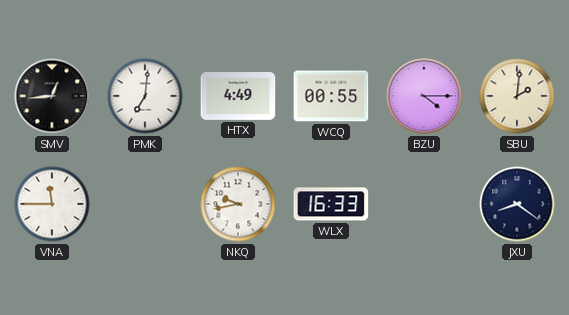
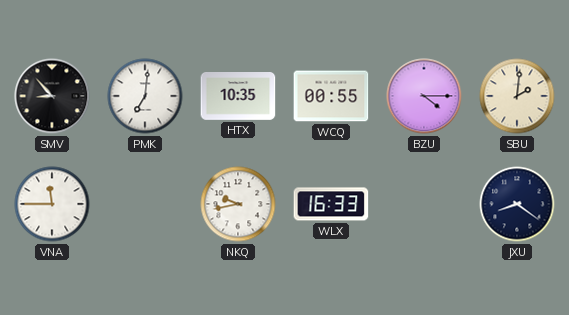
SMV: 12:44 -> 8:53
HTX: 4:49 -> 10:35
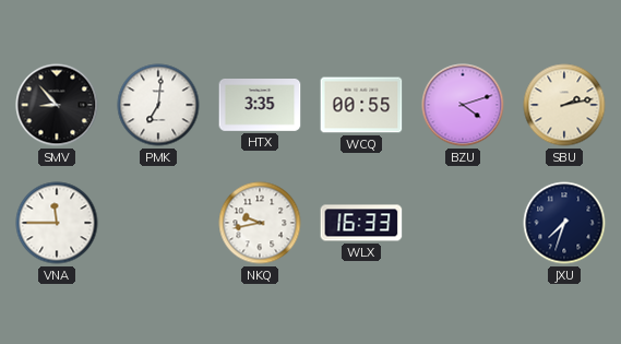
HTX: 10:35 -> 3:35
BZU: 4:15 -> 4:12
SBU: 2:01 -> 2:13
JXU: 8:21 -> 7:33
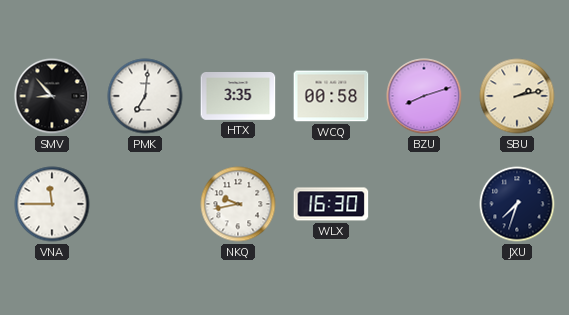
WCQ: 00:55 -> 00:58
BZU: 4:12 -> 8:12
WLX: 16:33 -> 16:30
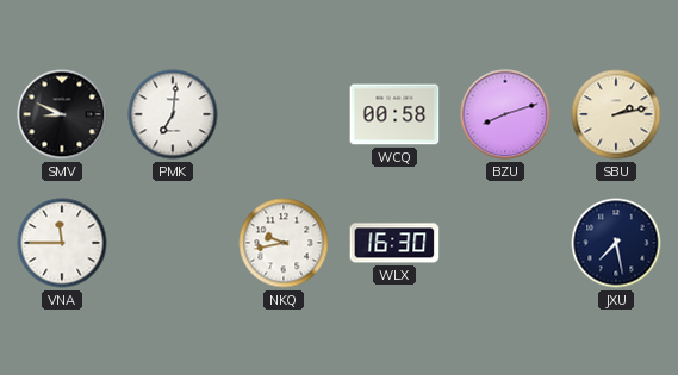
SMV: 8:53 -> 8:49
HTX: 3:35 -> none
JXU: 7:33 -> 7:28
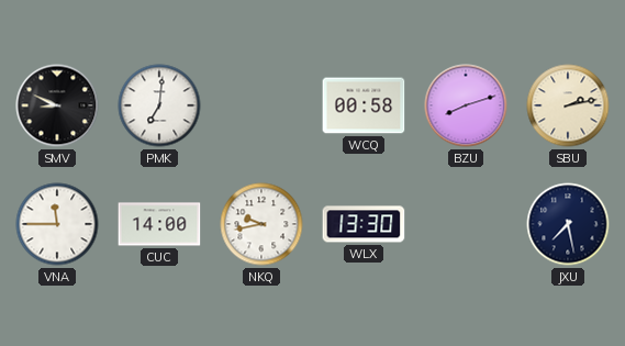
CUC: none -> 14:00
WLX: 16:30 -> 13:30
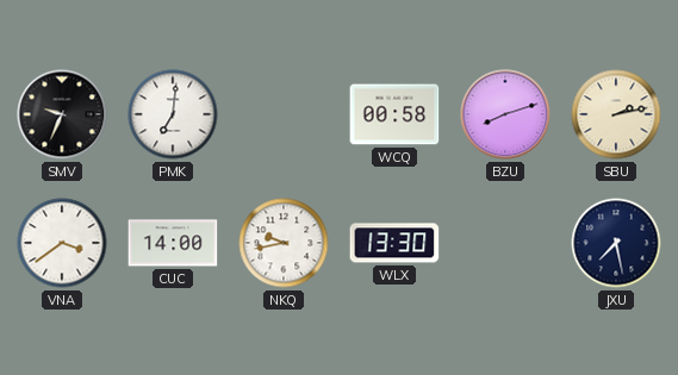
SMV: 8:49 -> 9:34
VNA: 11:45 -> 3:39
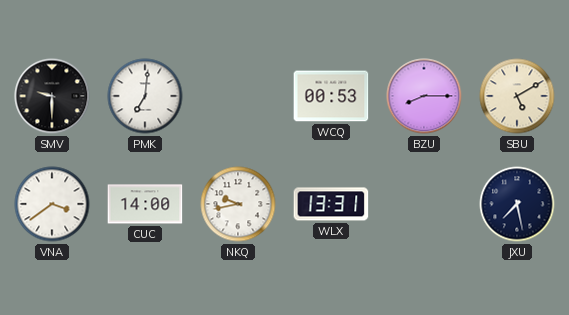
SMV: 9:34 -> 9:30
WCQ: 00:58 -> 00:53
BZU: 8:12 -> 8:15
SBU: 2:13 -> 5:10
WLX: 13:30 -> 13:31
